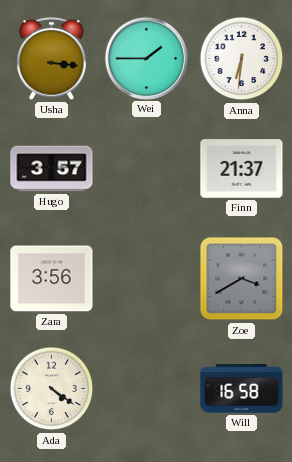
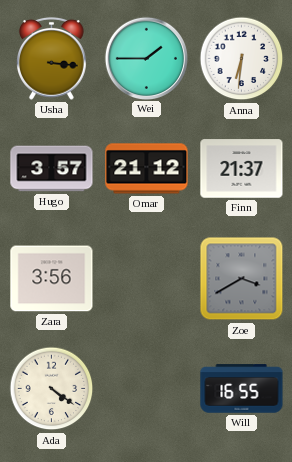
Omar: none -> 21:12
Will: 16:58 -> 16:55
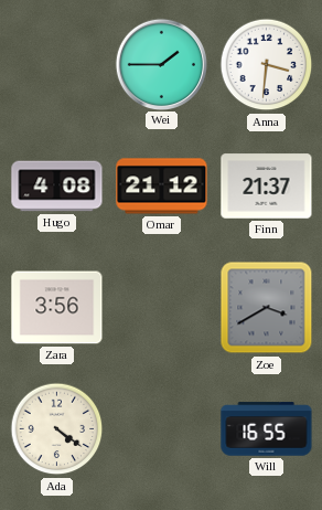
Usha: 3:16 -> none
Anna: 6:31 -> 3:31
Hugo: 3:57 -> 4:08
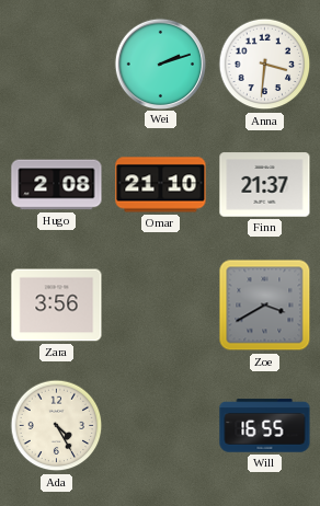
Wei: 1:45 -> 2:12
Hugo: 4:08 -> 2:08
Omar: 21:12 -> 21:10
Ada: 4:21 -> 4:25
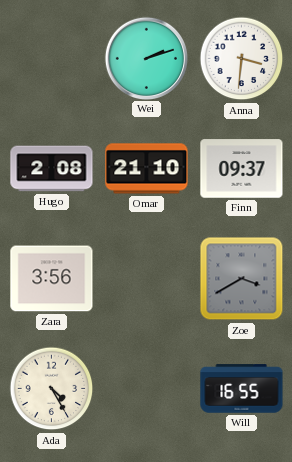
Finn: 21:37 -> 09:37
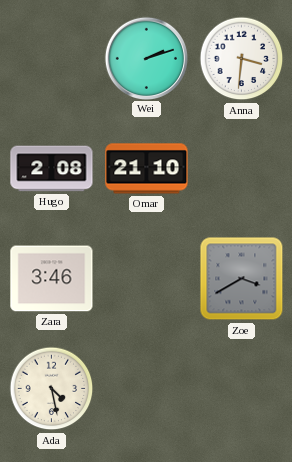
Finn: 09:37 -> none
Zara: 3:56 -> 3:46
Ada: 4:25 -> 4:28
Will: 16:55 -> none
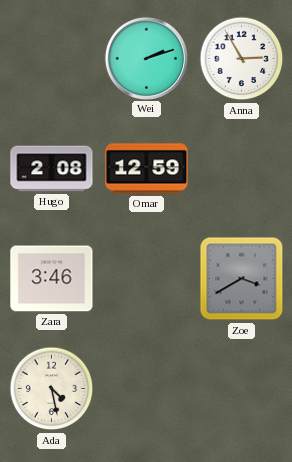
Anna: 3:31 -> 2:55
Omar: 21:10 -> 12:59
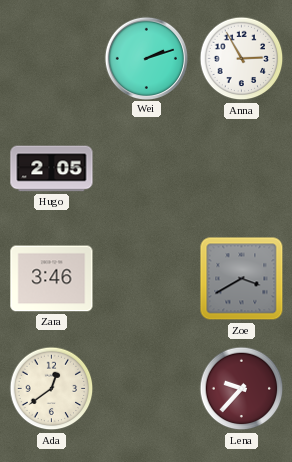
Hugo: 2:08 -> 2:05
Omar: 12:59 -> none
Ada: 4:28 -> 12:39
Lena: none -> 9:37
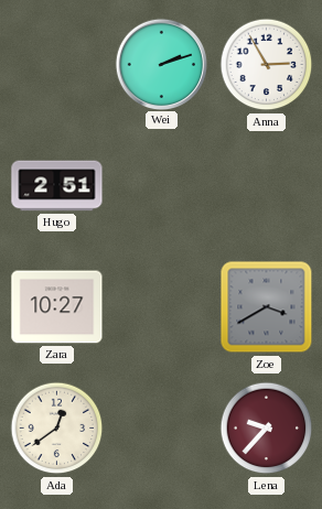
Hugo: 2:05 -> 2:51
Zara: 3:46 -> 10:27
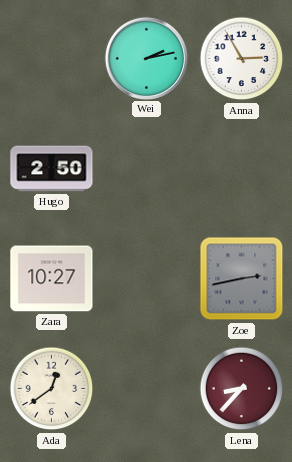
Wei: 2:12 -> 2:13
Hugo: 2:51 -> 2:50
Zoe: 3:40 -> 2:43
Lena: 9:37 -> 8:37
